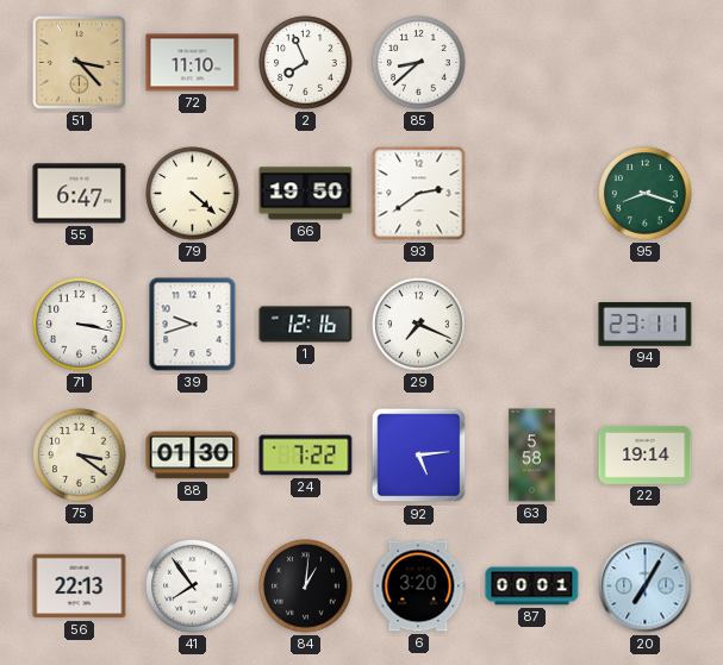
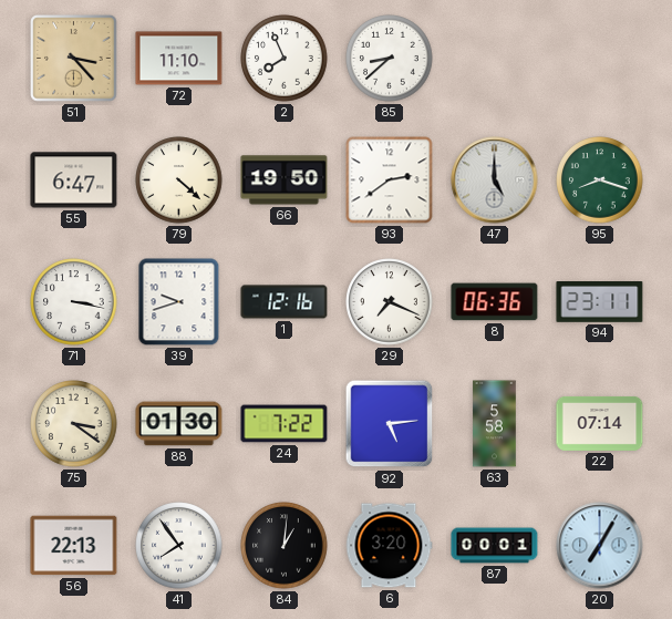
47: none -> 5:00
8: none -> 06:36
22: 19:14 -> 07:14
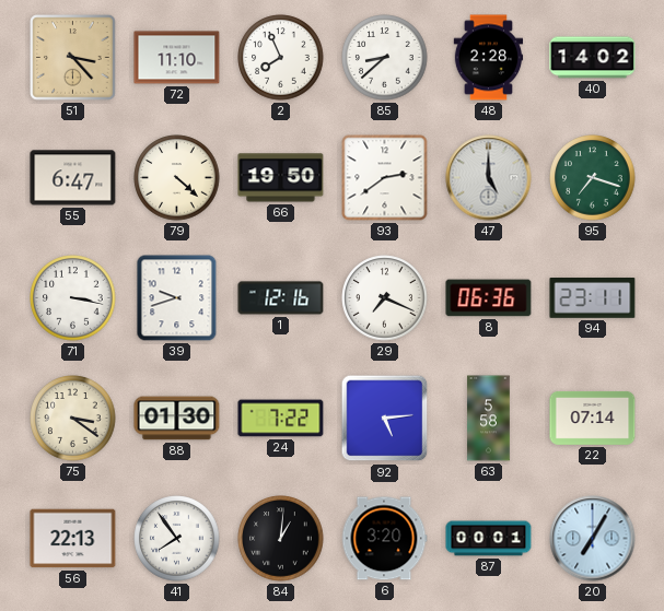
48: none -> 2:28
40: none -> 14:02
95: 8:18 -> 7:18
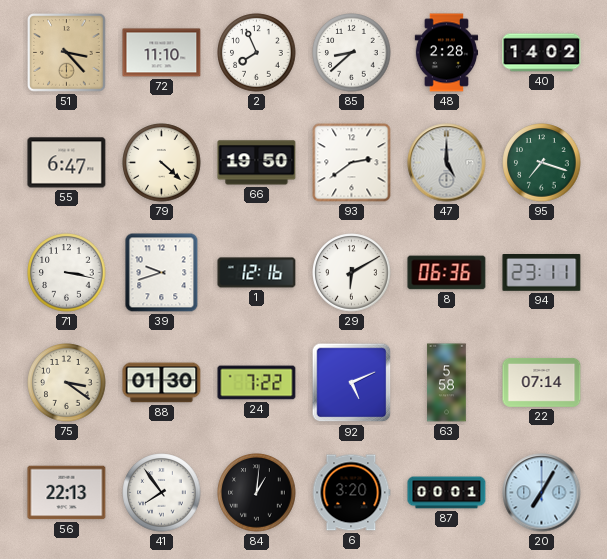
29: 7:19 -> 6:10
92: 5:14 -> 5:11
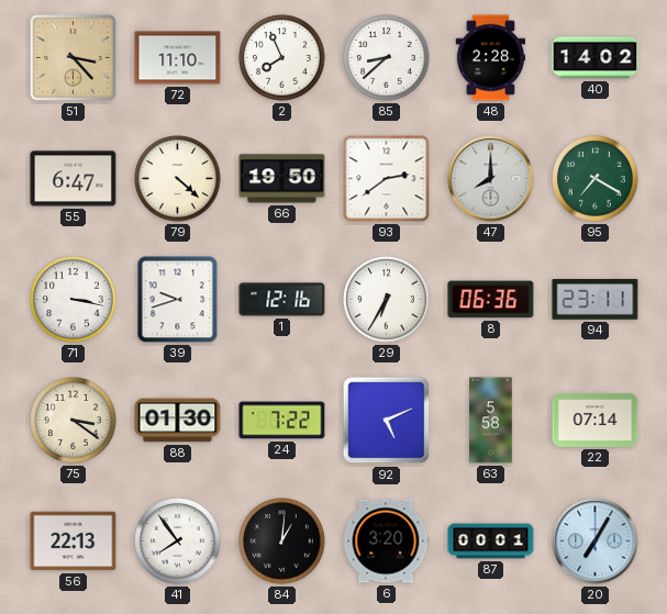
47: 5:00 -> 8:00
95: 7:18 -> 7:20
29: 6:10 -> 6:35
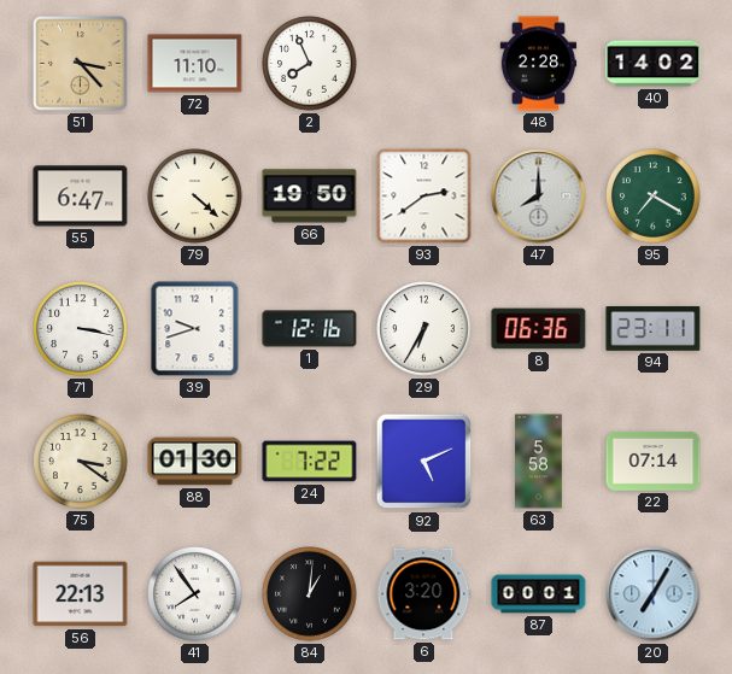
85: 8:38 -> none
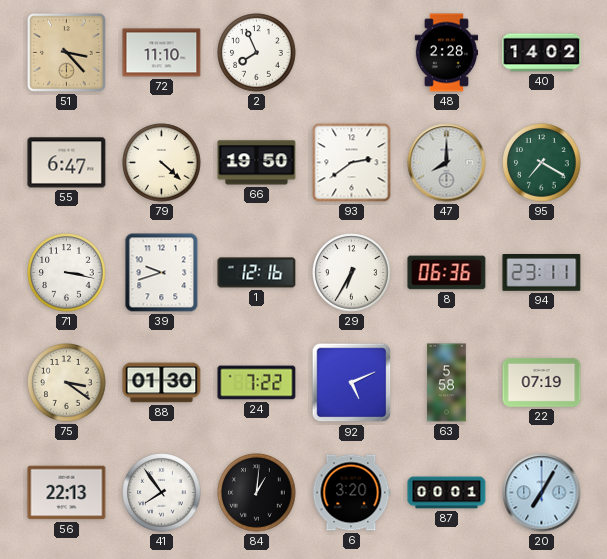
22: 07:14 -> 07:19
